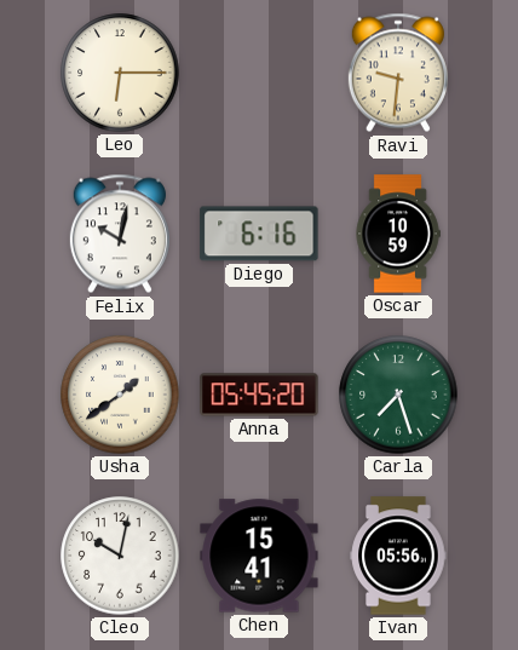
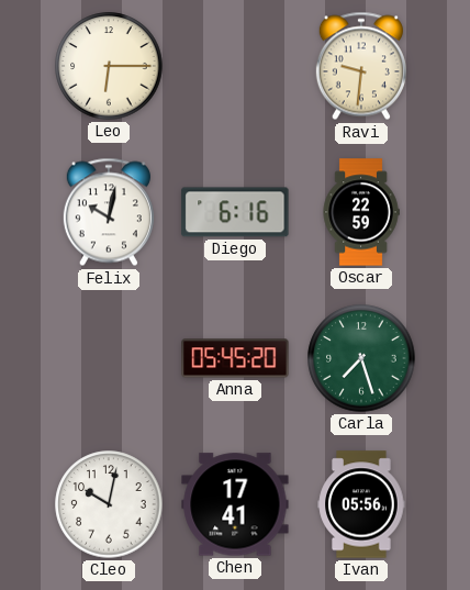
Oscar: 10:59 -> 22:59
Usha: 1:39 -> none
Chen: 15:41 -> 17:41
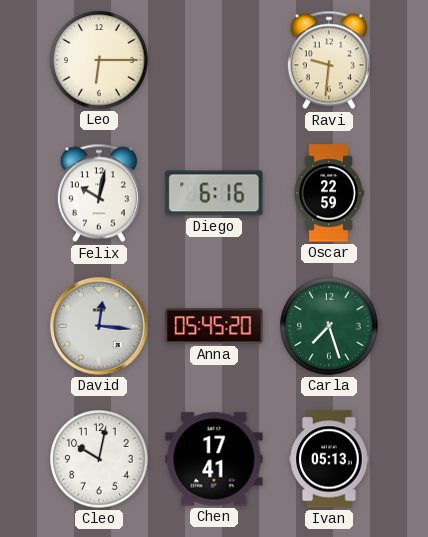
David: none -> 12:16
Ivan: 05:56 -> 05:13
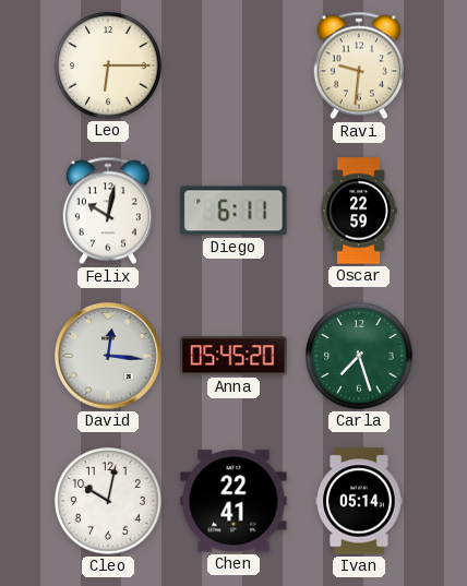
Diego: 6:16 -> 6:11
Chen: 17:41 -> 22:41
Ivan: 05:13 -> 05:14
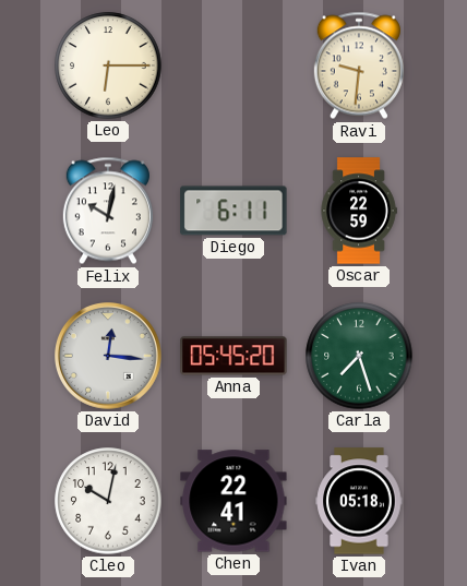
Ivan: 05:14 -> 05:18
